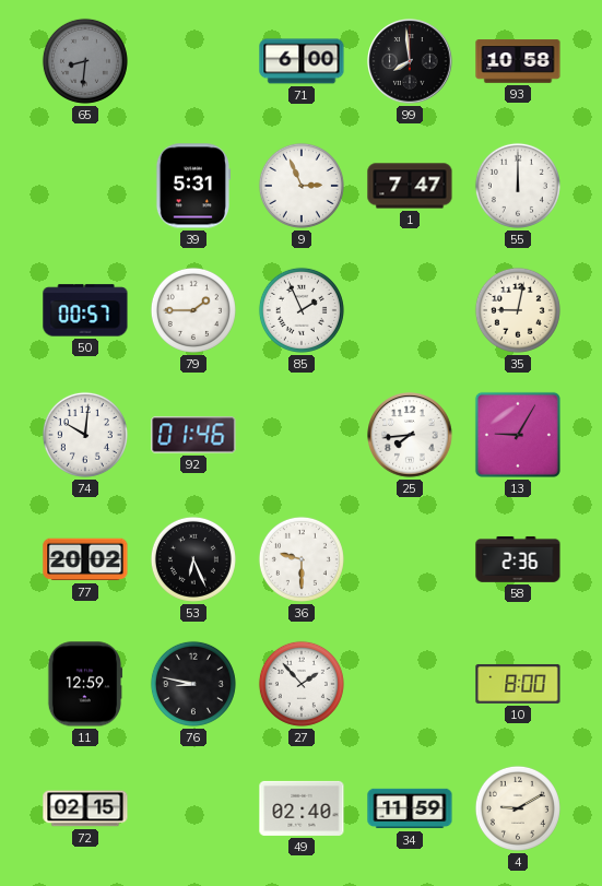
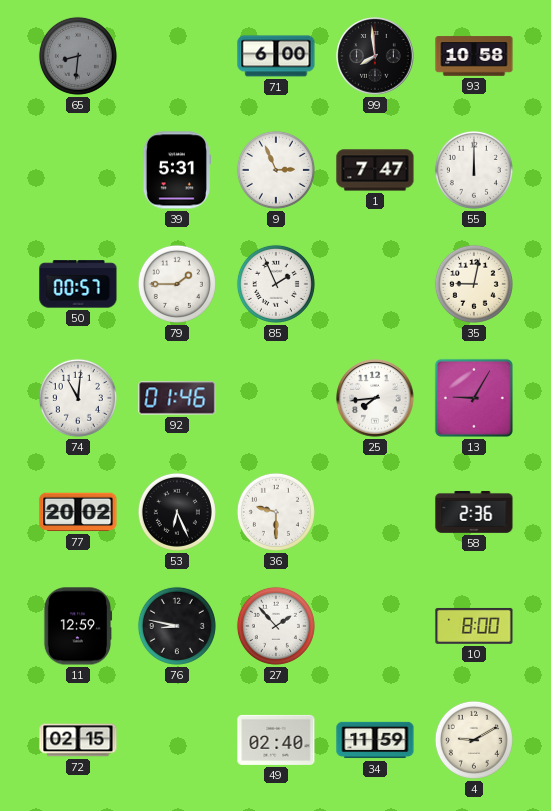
74: 10:01 -> 11:01
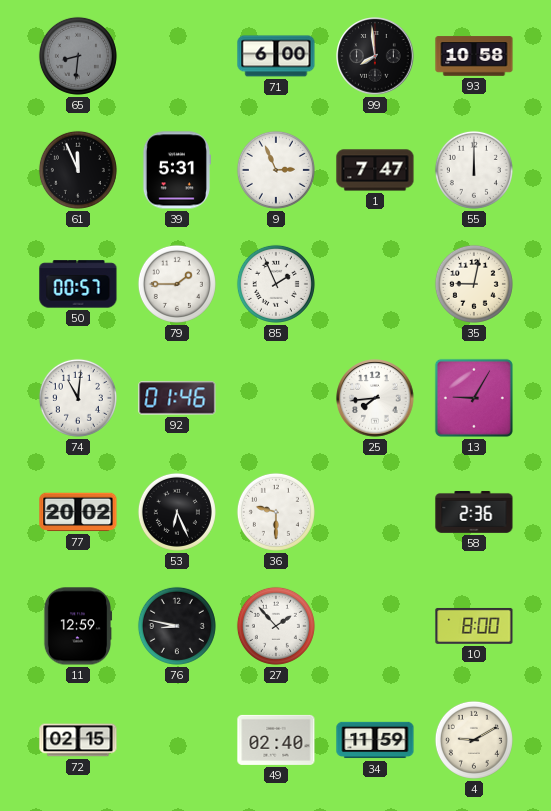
61: none -> 11:56
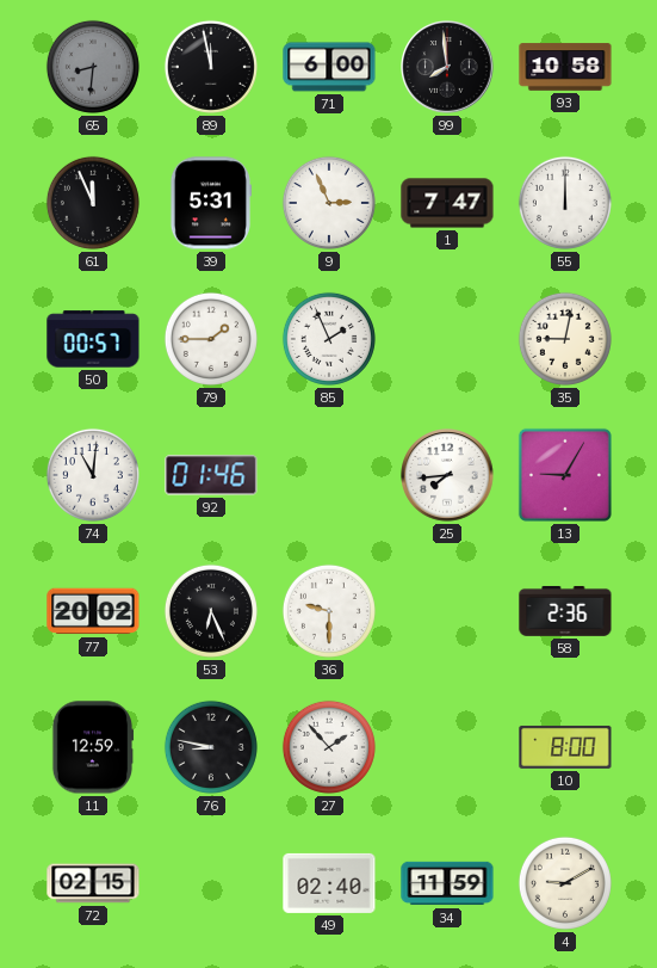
89: none -> 11:58
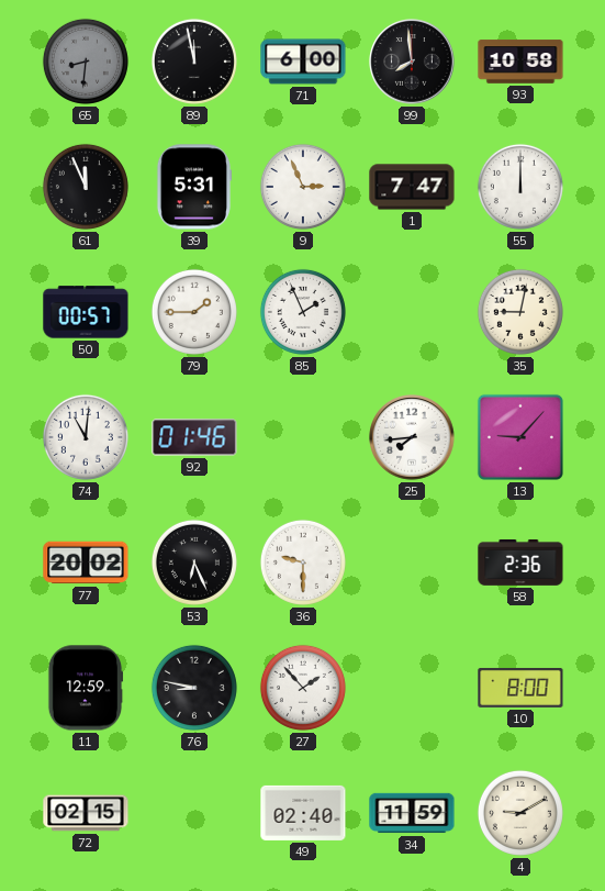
13: 9:05 -> 9:07
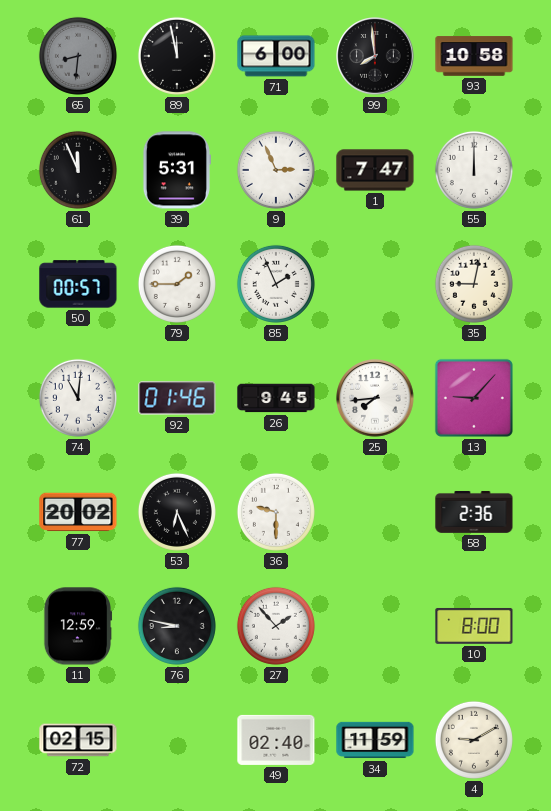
26: none -> 9:45
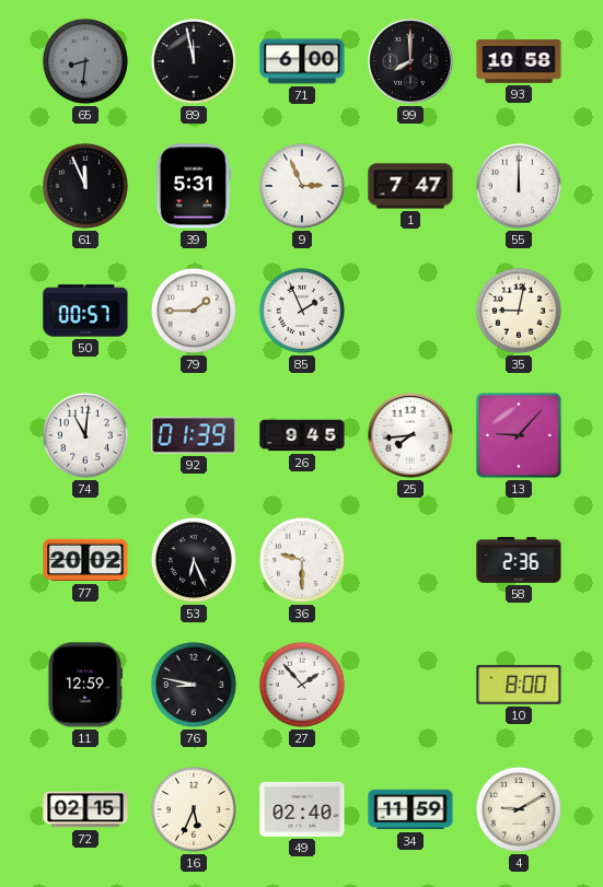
99: 7:59 -> 8:00
92: 01:46 -> 01:39
16: none -> 5:34
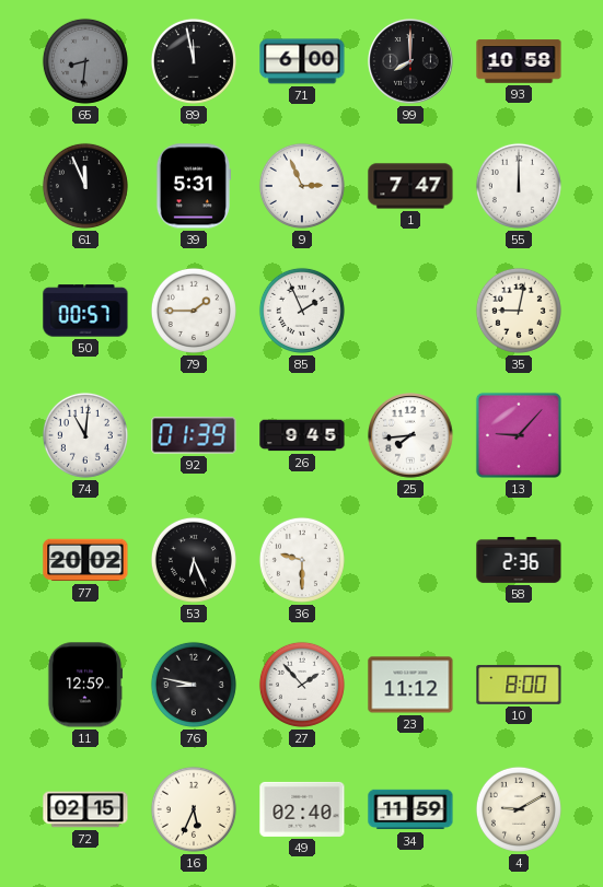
23: none -> 11:12
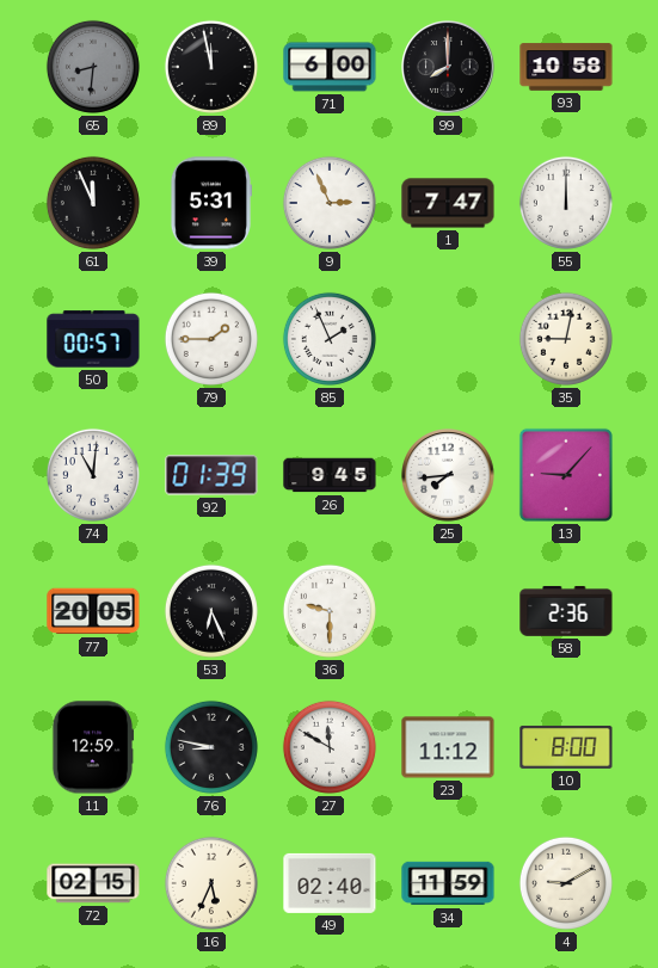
77: 20:02 -> 20:05
27: 1:53 -> 11:50
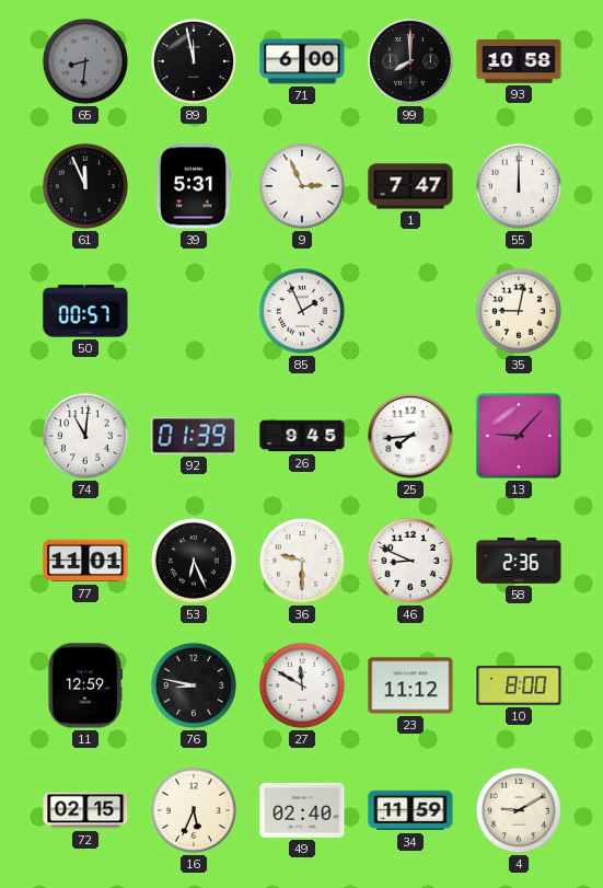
79: 1:45 -> none
77: 20:05 -> 11:01
46: none -> 8:49
